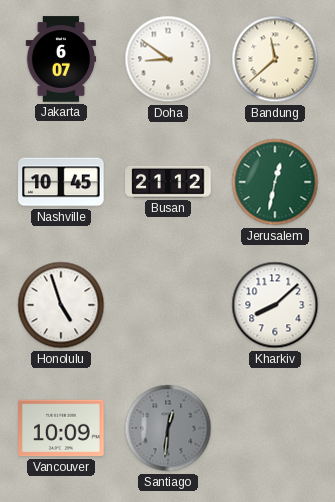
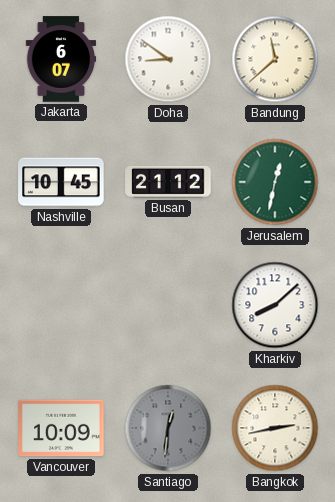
Honolulu: 4:57 -> none
Bangkok: none -> 2:43
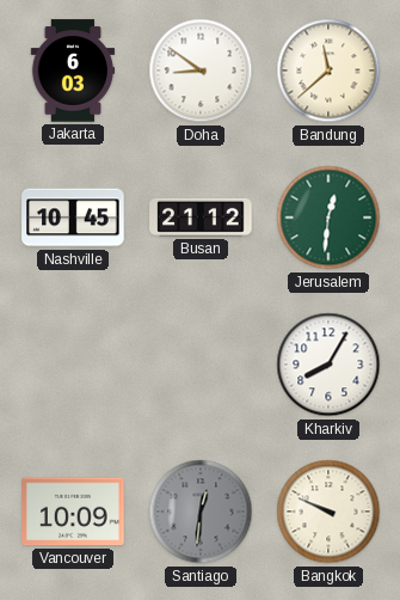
Jakarta: 6:07 -> 6:03
Jerusalem: 12:32 -> 12:31
Kharkiv: 8:08 -> 8:05
Bangkok: 2:43 -> 9:49
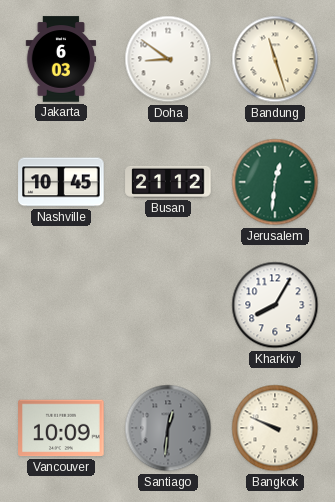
Bandung: 11:38 -> 11:27
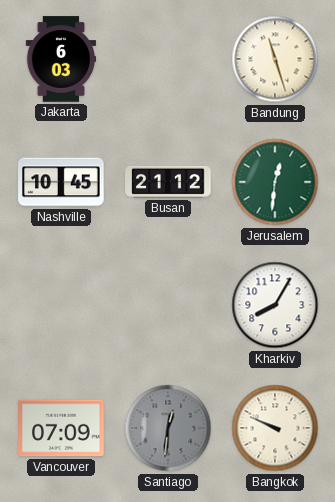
Doha: 8:51 -> none
Vancouver: 10:09 -> 07:09
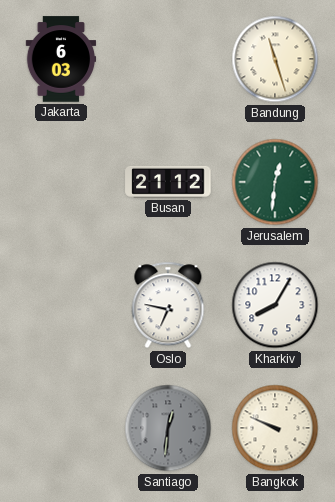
Nashville: 10:45 -> none
Oslo: none -> 6:47
Vancouver: 07:09 -> none
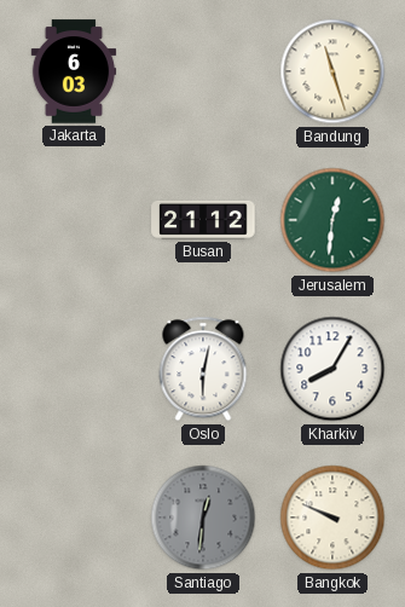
Oslo: 6:47 -> 6:02
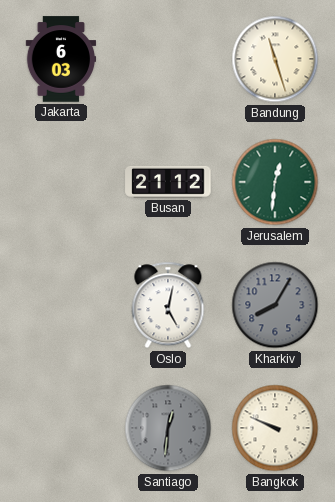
Oslo: 6:02 -> 5:02
Kharkiv dial: white -> grey
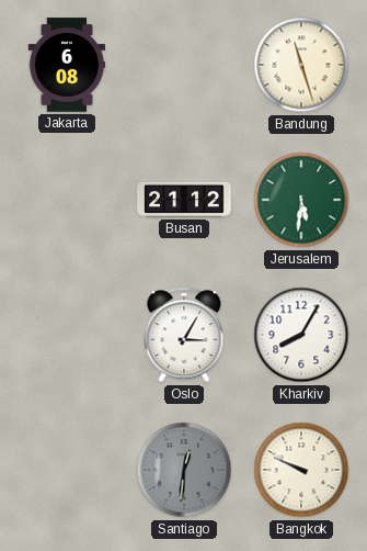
Jakarta: 6:03 -> 6:08
Jerusalem: 12:31 -> 5:31
Oslo: 5:02 -> 3:05
Kharkiv dial: grey -> white
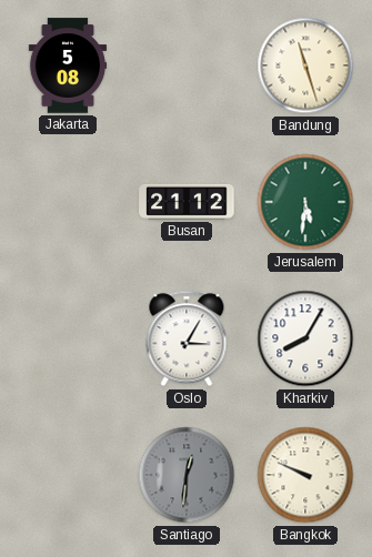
Jakarta: 6:08 -> 5:08
